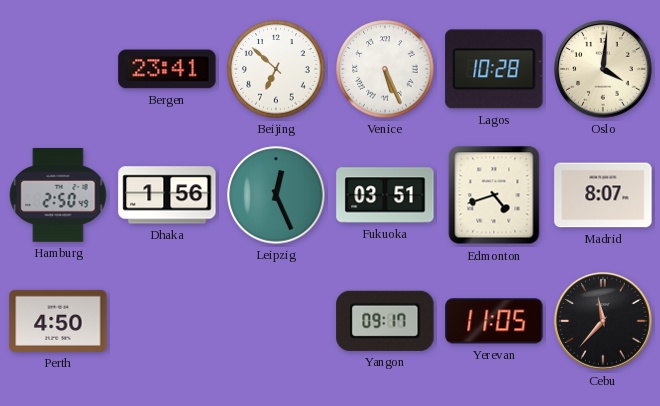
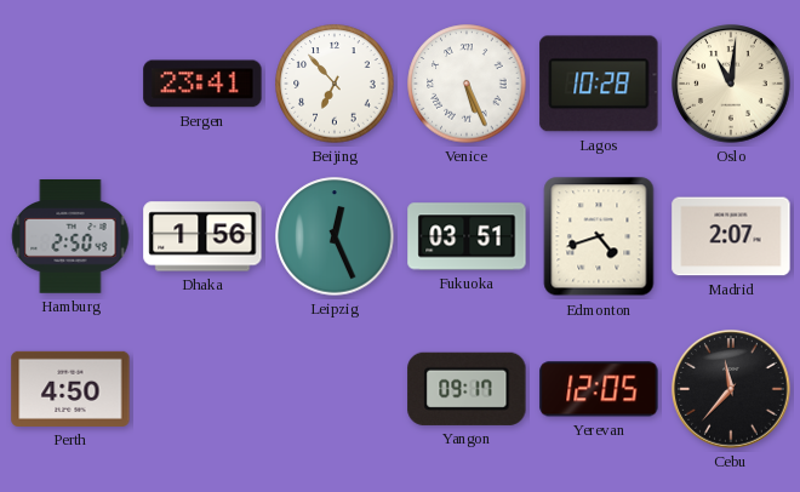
Beijing: 6:52 -> 6:53
Oslo: 4:01 -> 11:01
Madrid: 8:07 -> 2:07
Yerevan: 11:05 -> 12:05
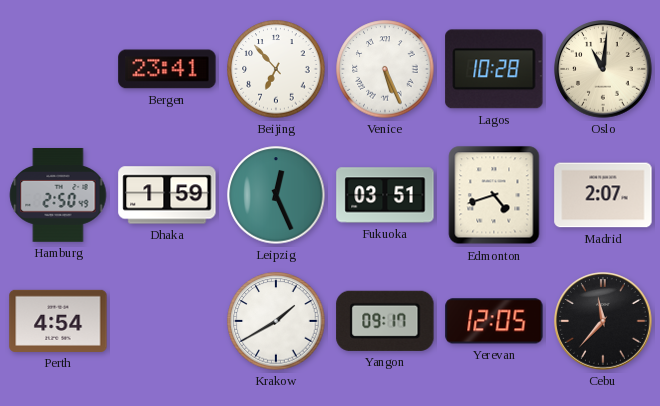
Dhaka: 1:56 -> 1:59
Perth: 4:50 -> 4:54
Krakow: none -> 1:40
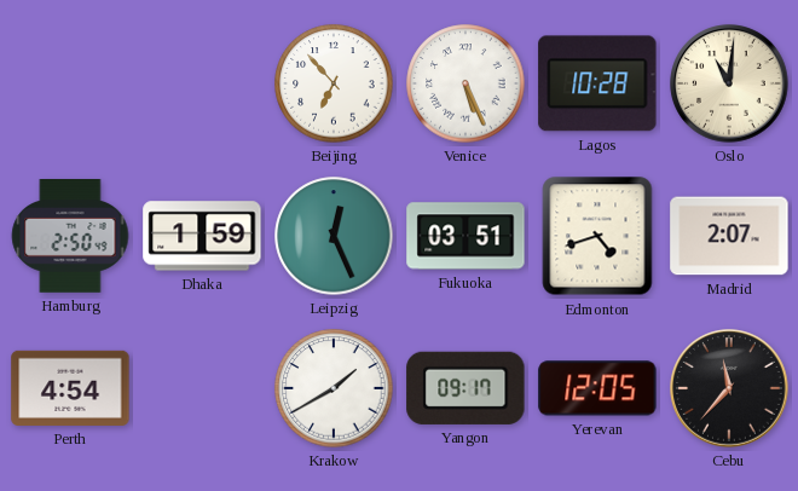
Bergen: 23:41 -> none
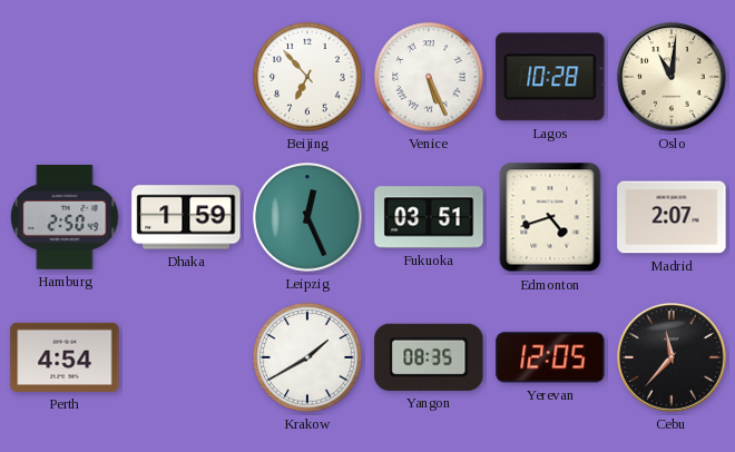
Yangon: 09:17 -> 08:35
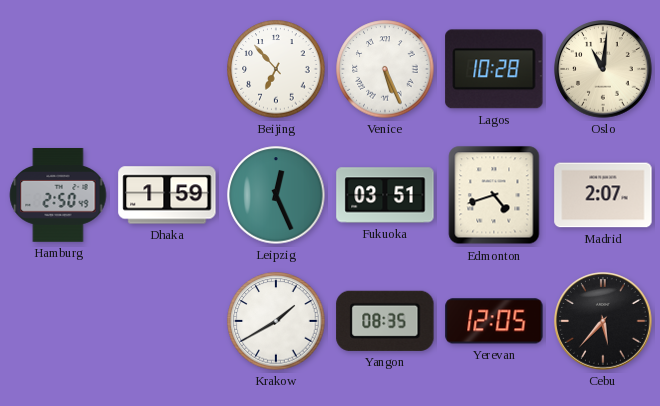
Perth: 4:54 -> none
Cebu: 11:37 -> 5:37
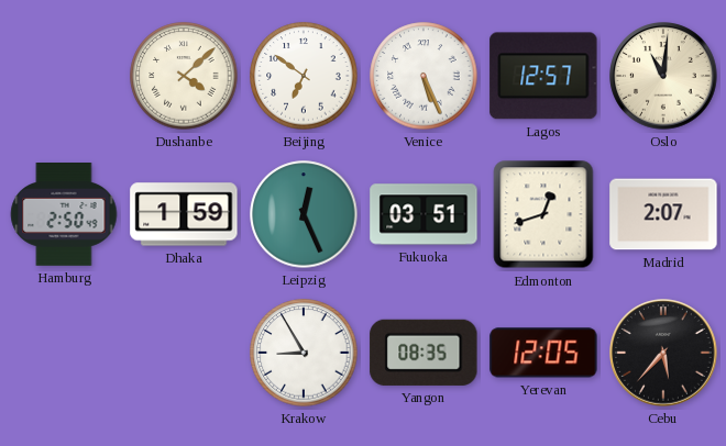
Dushanbe: none -> 4:08
Beijing: 6:53 -> 6:51
Lagos: 10:28 -> 12:57
Edmonton: 4:42 -> 12:42
Krakow: 1:40 -> 8:55
